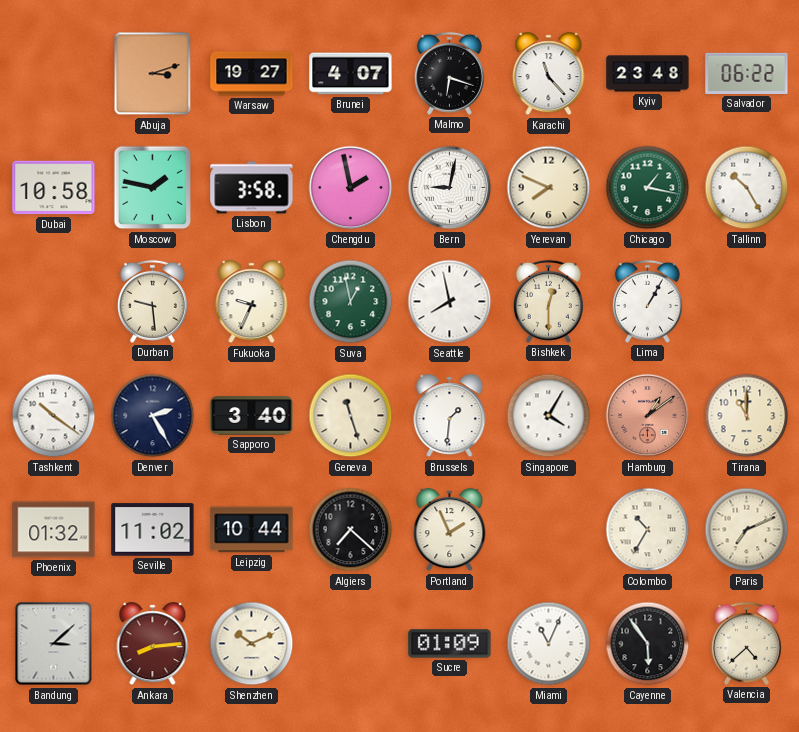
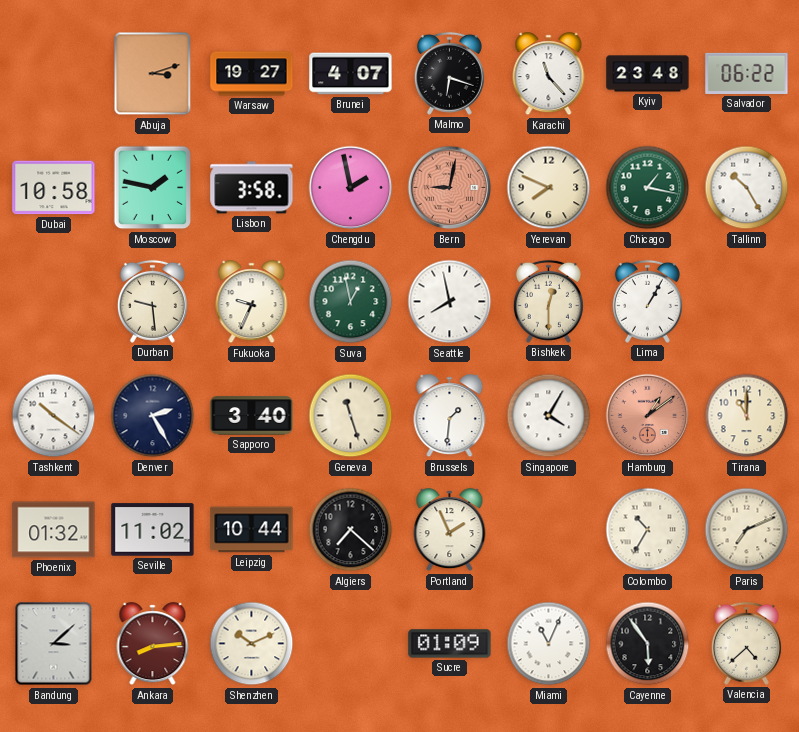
Bern dial: white -> salmon
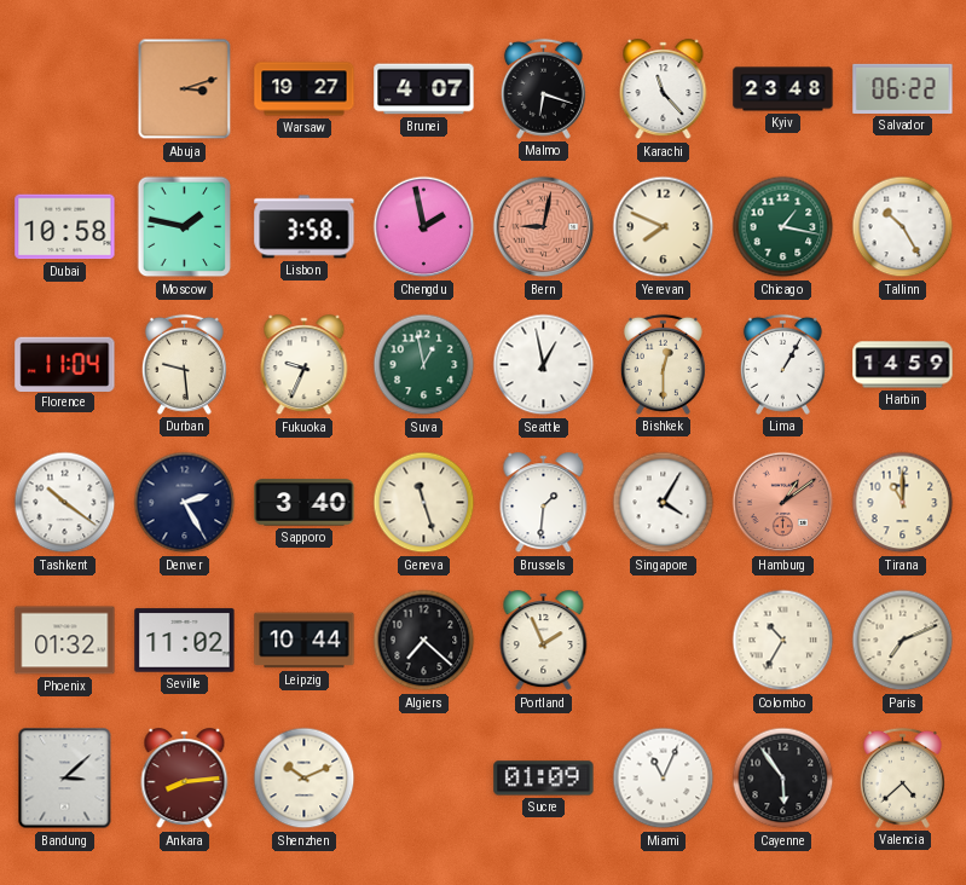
Florence: none -> 11:04
Seattle: 7:58 -> 12:58
Harbin: none -> 14:59
